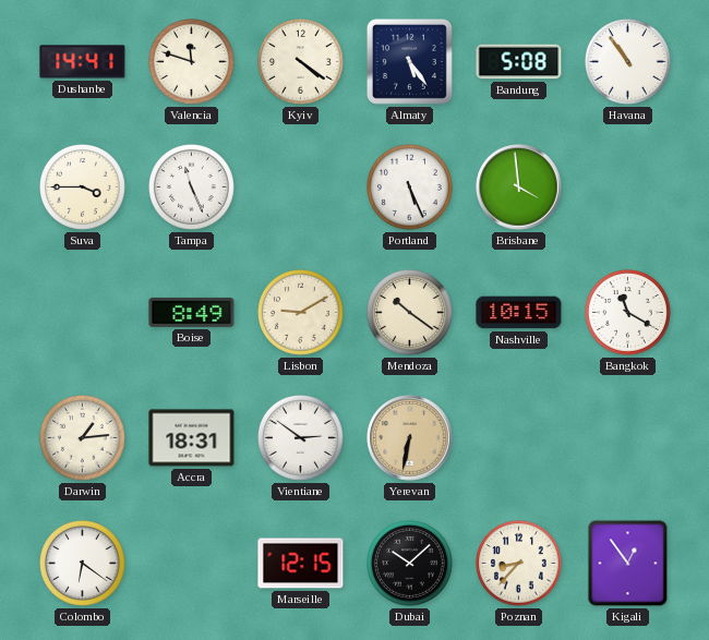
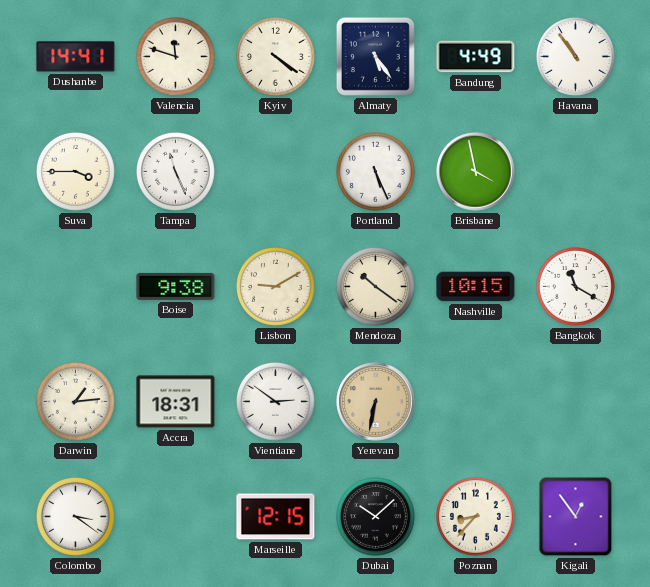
Bandung: 5:08 -> 4:49
Brisbane: 3:59 -> 3:58
Boise: 8:49 -> 9:38
Colombo: 6:21 -> 3:21
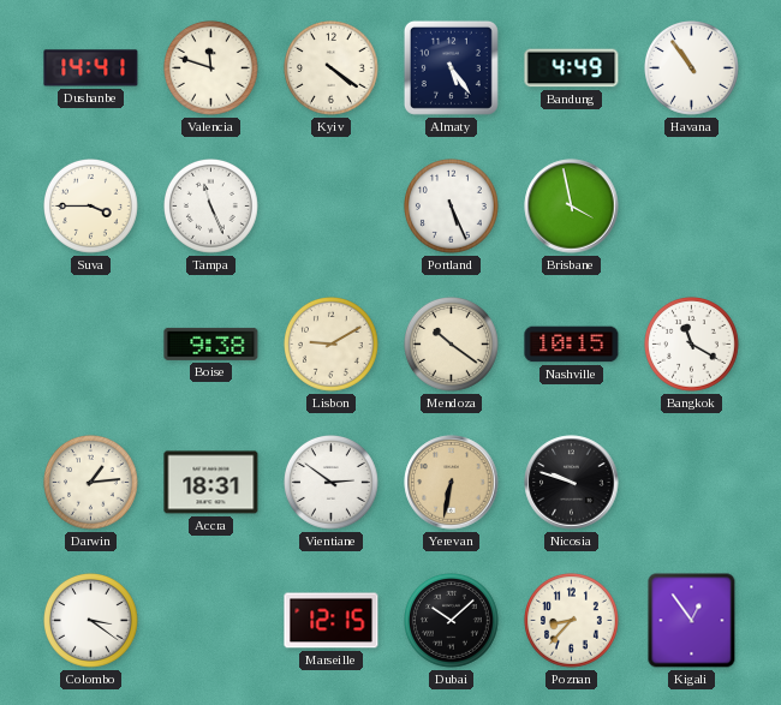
Nicosia: none -> 9:48
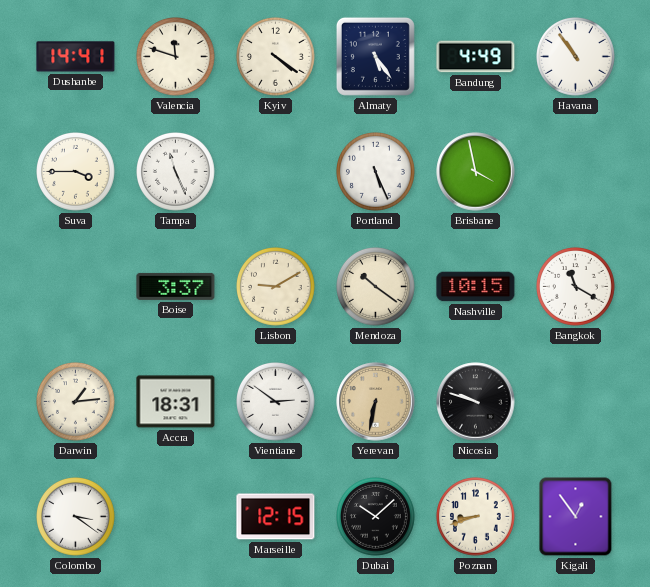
Boise: 9:38 -> 3:37
Poznan: 8:37 -> 8:42
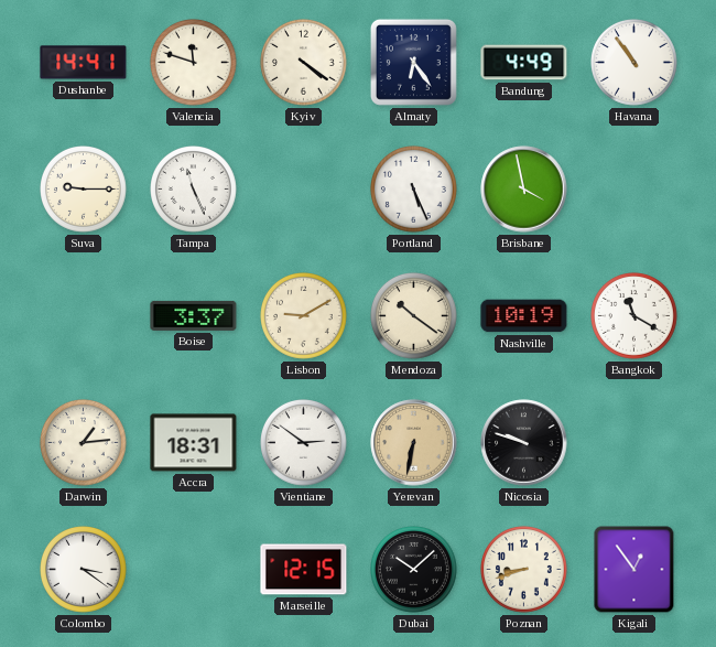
Almaty: 5:24 -> 6:24
Suva: 3:45 -> 9:15
Nashville: 10:15 -> 10:19
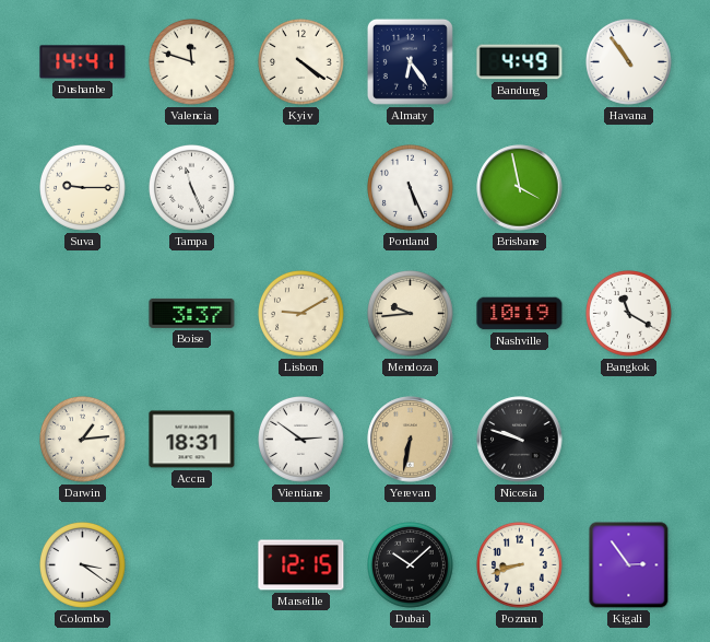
Mendoza: 10:21 -> 9:44
Kigali: 12:54 -> 2:54
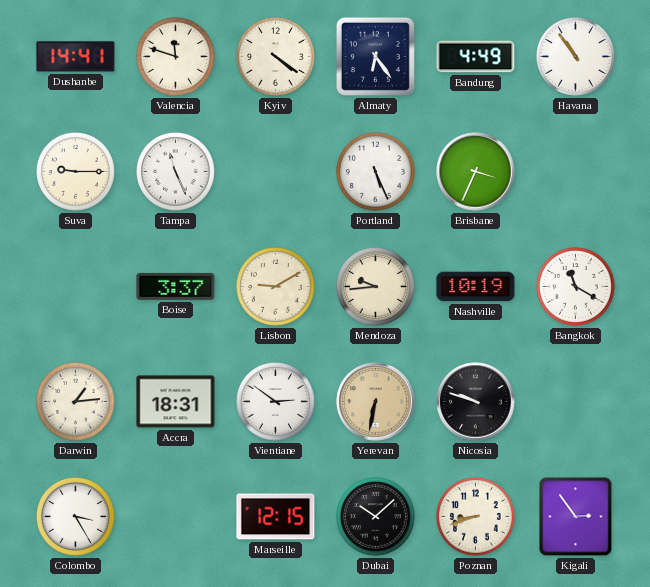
Brisbane: 3:58 -> 3:34
Colombo: 3:21 -> 3:25
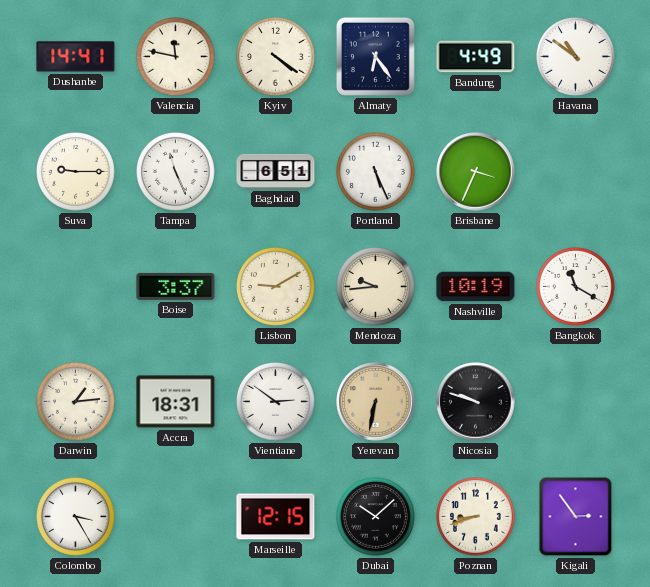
Valencia: 11:48 -> 11:47
Havana: 10:54 -> 10:51
Baghdad: none -> 6:51
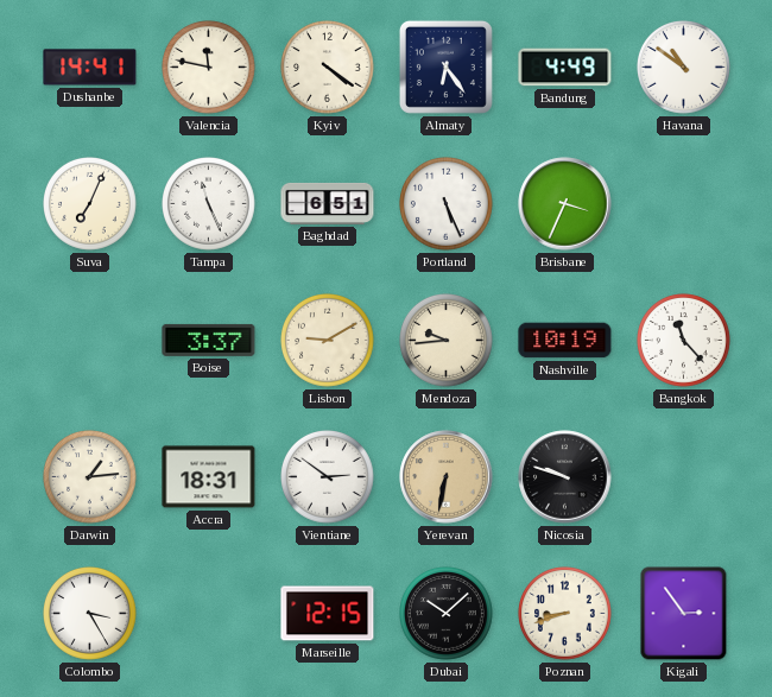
Suva: 9:15 -> 7:04
Bangkok: 11:20 -> 11:23
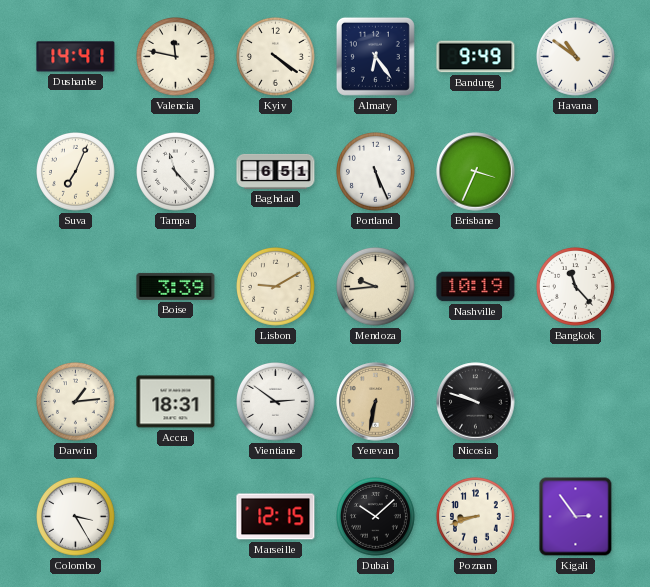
Bandung: 4:49 -> 9:49
Tampa: 11:26 -> 11:23
Boise: 3:37 -> 3:39
